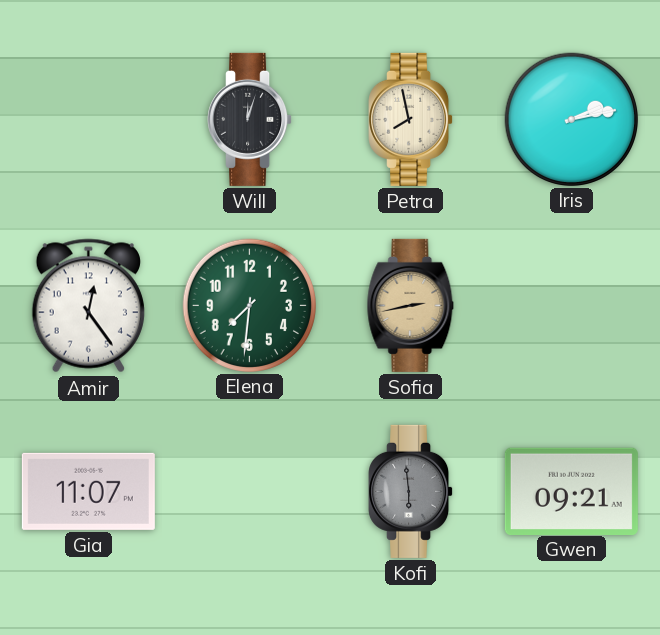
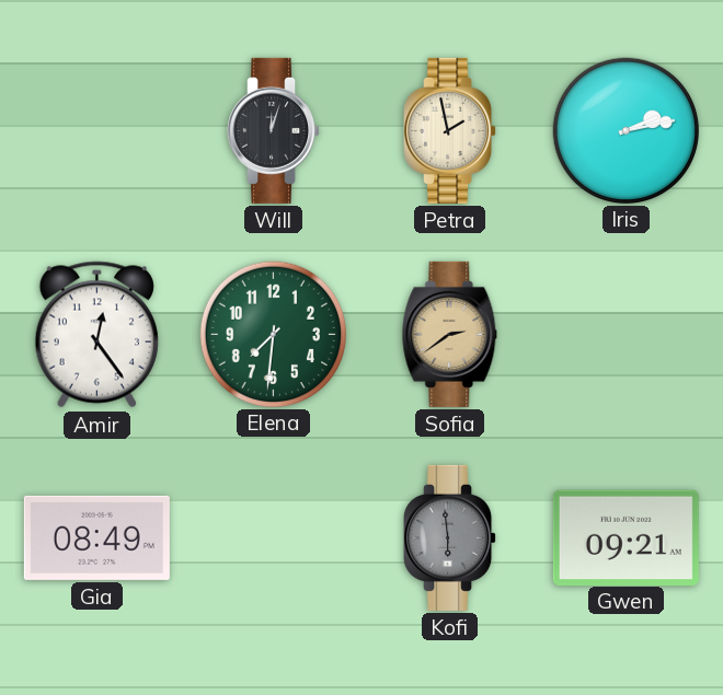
Petra: 7:58 -> 1:58
Sofia: 2:43 -> 2:39
Gia: 11:07 -> 08:49
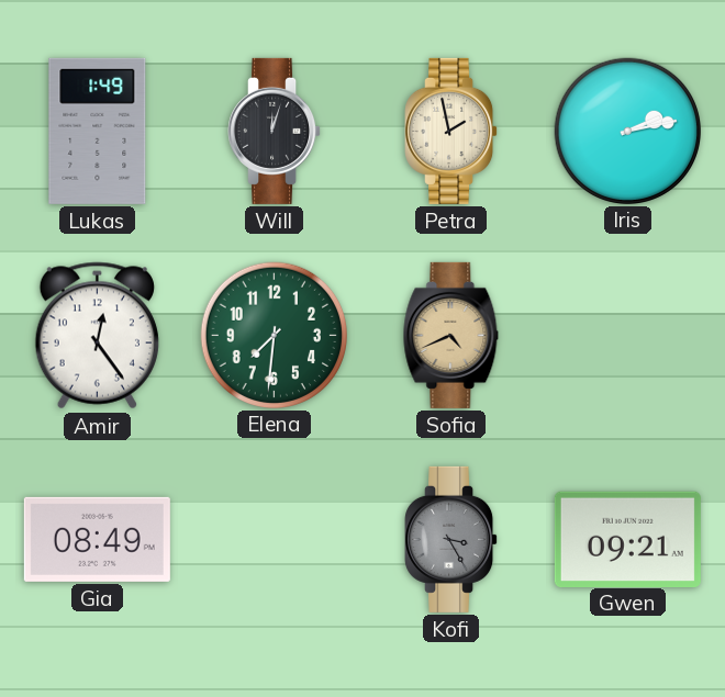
Lukas: none -> 1:49
Sofia: 2:39 -> 4:41
Kofi: 5:59 -> 3:25
